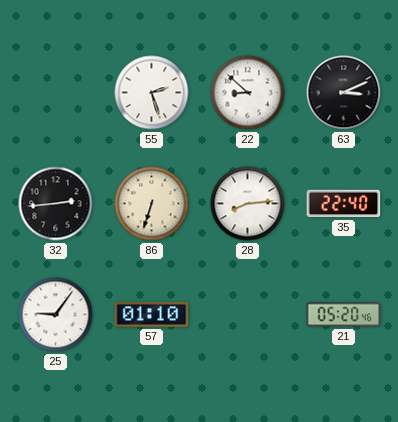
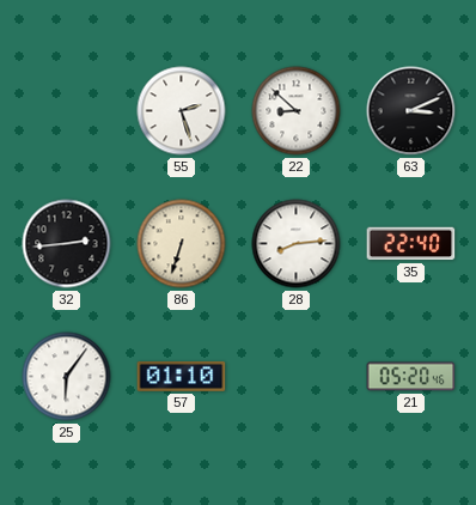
25: 9:06 -> 6:06
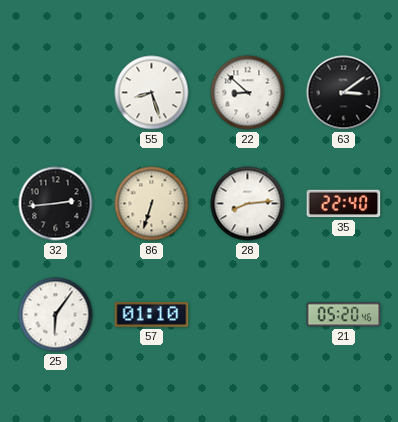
55: 2:27 -> 8:27
63: 3:11 -> 3:09
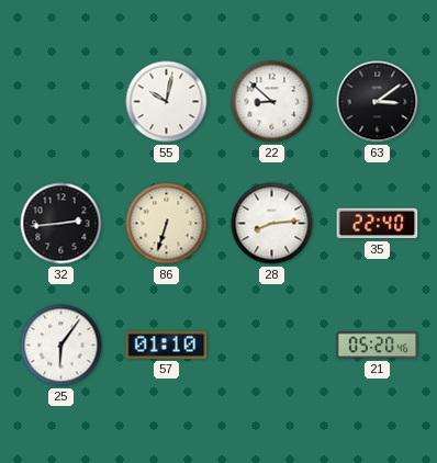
55: 8:27 -> 10:02
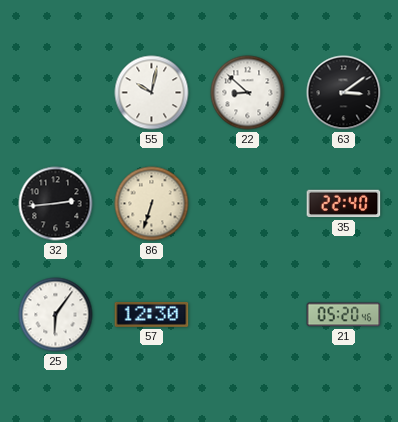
28: 8:14 -> none
57: 01:10 -> 12:30
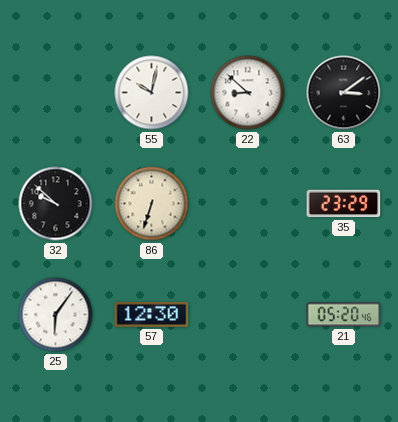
32: 2:44 -> 9:52
35: 22:40 -> 23:29
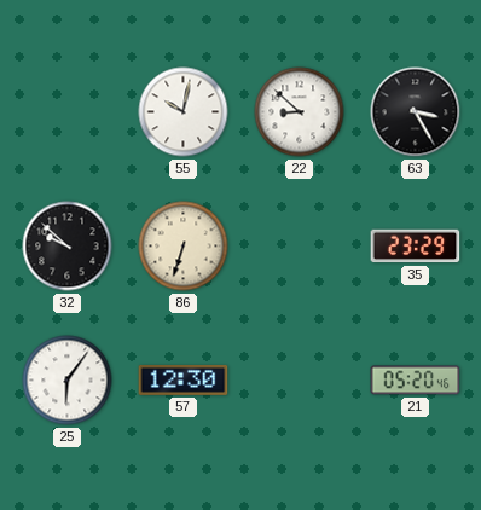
63: 3:09 -> 3:25
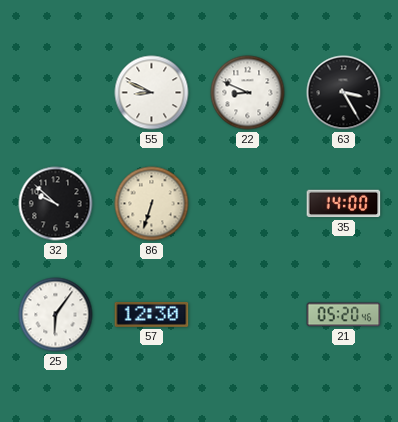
55: 10:02 -> 8:49
22: 8:52 -> 8:49
35: 23:29 -> 14:00
